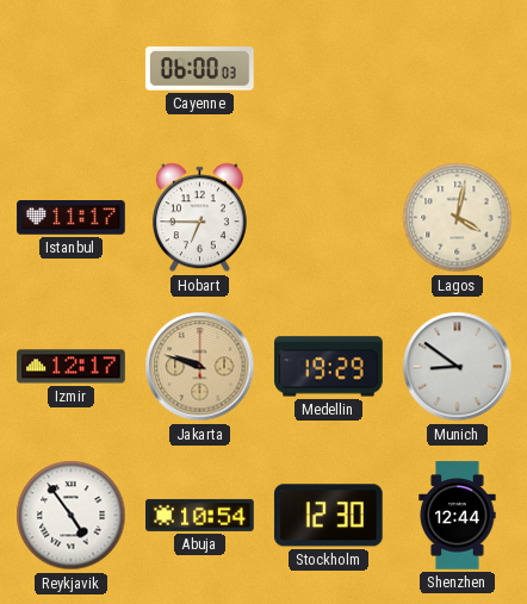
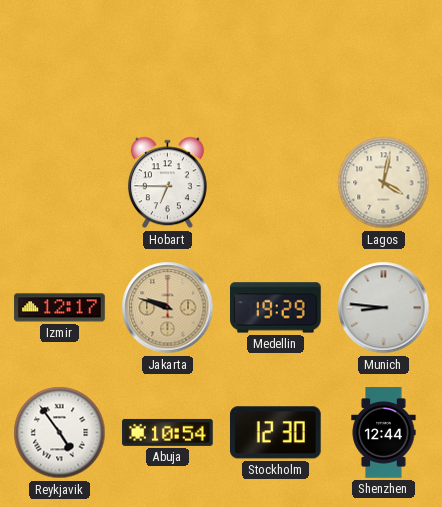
Cayenne: 06:00 -> none
Istanbul: 11:17 -> none
Munich: 8:51 -> 8:46
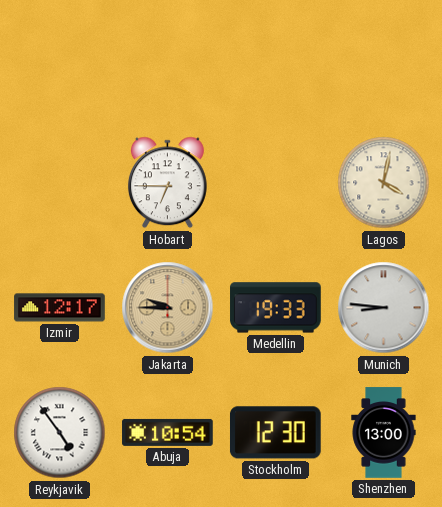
Jakarta: 9:48 -> 9:45
Medellin: 19:29 -> 19:33
Shenzhen: 12:44 -> 13:00
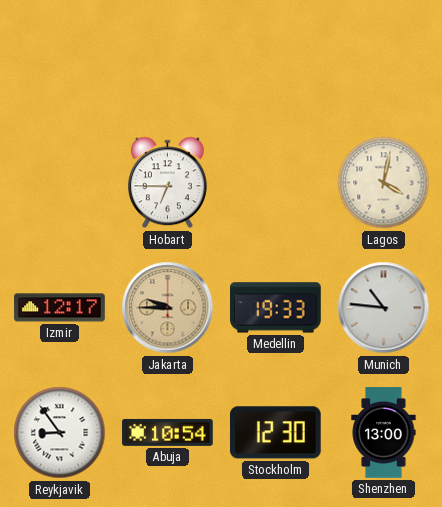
Munich: 8:46 -> 10:46
Reykjavik: 4:54 -> 8:54
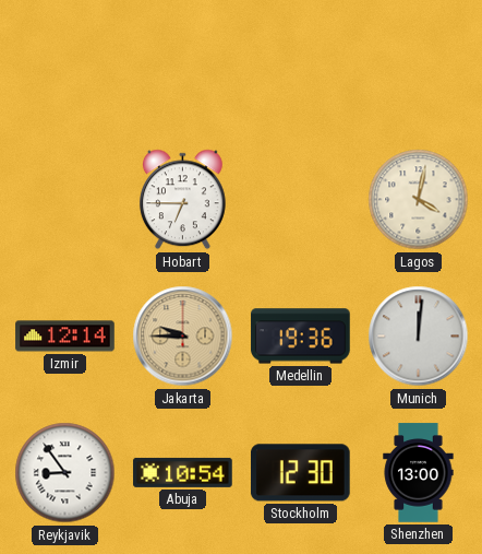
Izmir: 12:17 -> 12:14
Medellin: 19:33 -> 19:36
Munich: 10:46 -> 12:01
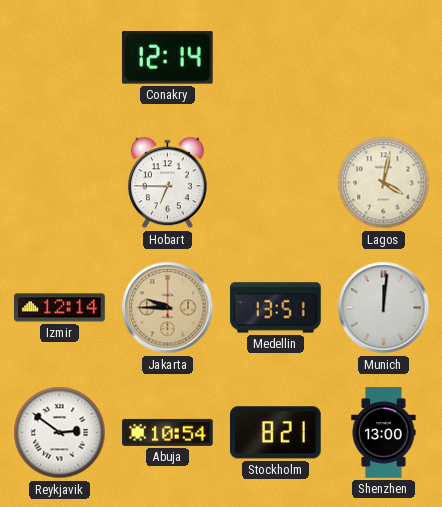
Conakry: none -> 12:14
Medellin: 19:36 -> 13:51
Reykjavik: 8:54 -> 2:51
Stockholm: 12:30 -> 8:21
